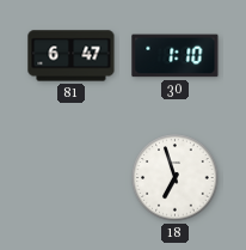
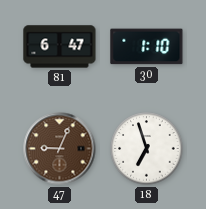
47: none -> 9:04
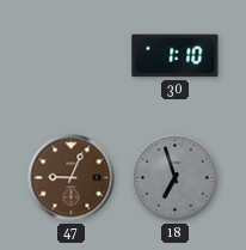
81: 6:47 -> none
18 dial: white -> grey
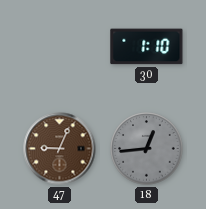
18: 6:57 -> 12:44
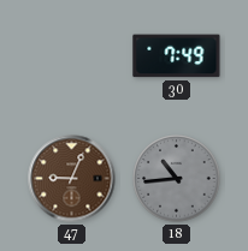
30: 1:10 -> 7:49
18: 12:44 -> 10:44
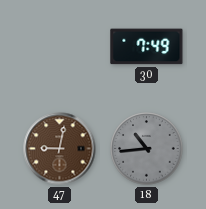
47: 9:04 -> 9:02
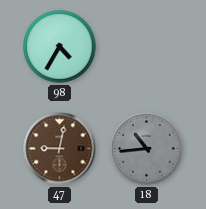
98: none -> 4:35
30: 7:49 -> none
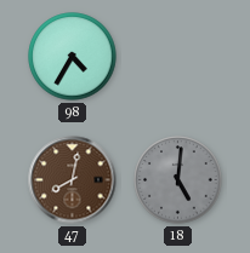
47: 9:02 -> 8:02
18: 10:44 -> 5:01
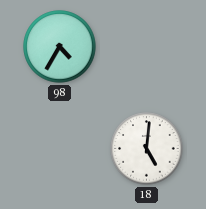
47: 8:02 -> none
18 dial: grey -> white
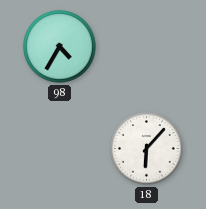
18: 5:01 -> 6:07
